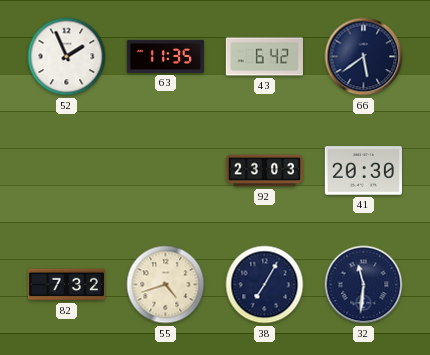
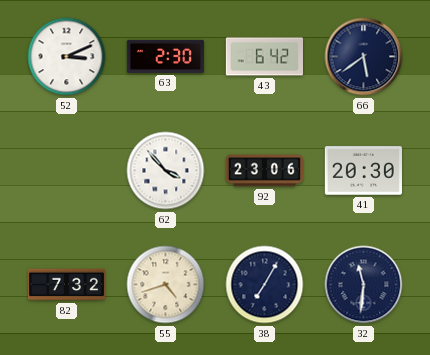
52: 1:56 -> 3:11
63: 11:35 -> 2:30
62: none -> 3:53
92: 23:03 -> 23:06
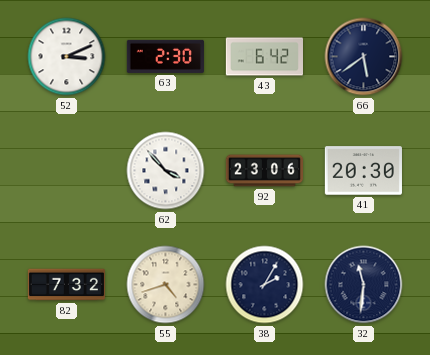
38: 7:05 -> 2:05
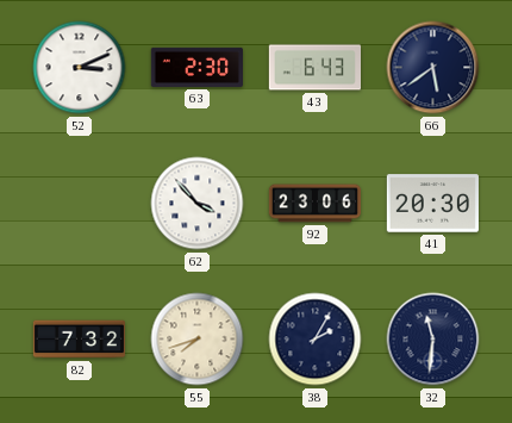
43: 6:42 -> 6:43
55: 4:42 -> 7:42
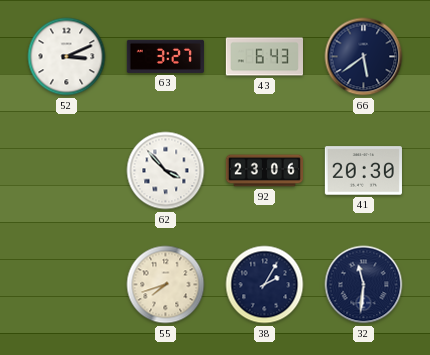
63: 2:30 -> 3:27
82: 7:32 -> none
